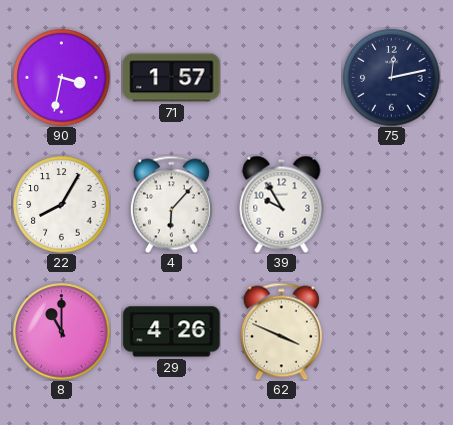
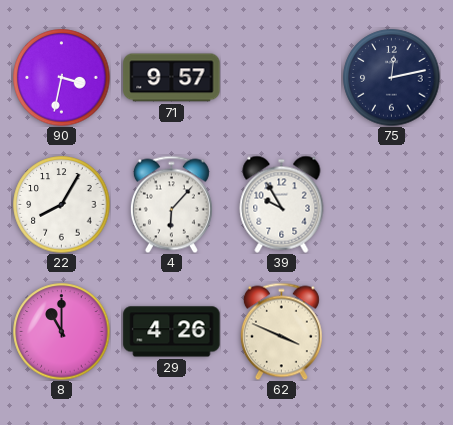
71: 1:57 -> 9:57
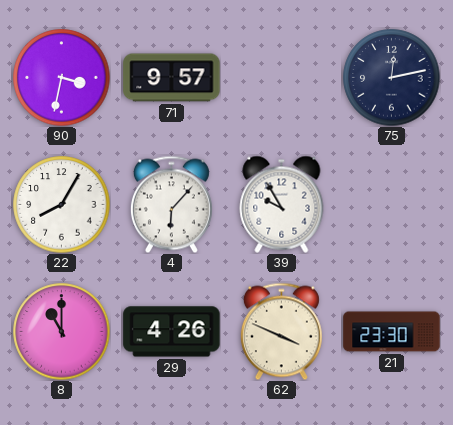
21: none -> 23:30
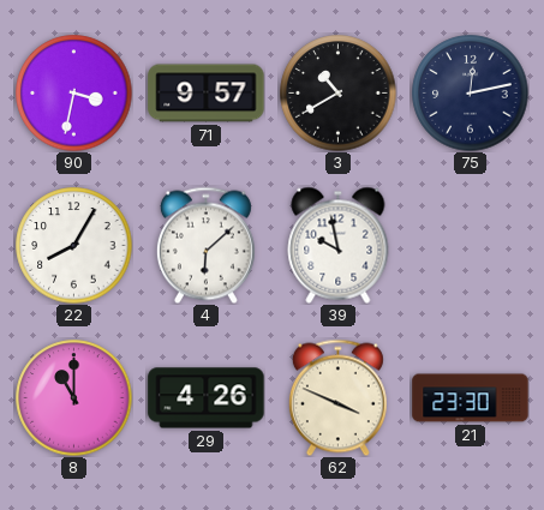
3: none -> 10:40
4: 6:07 -> 6:08
39: 9:55 -> 9:58
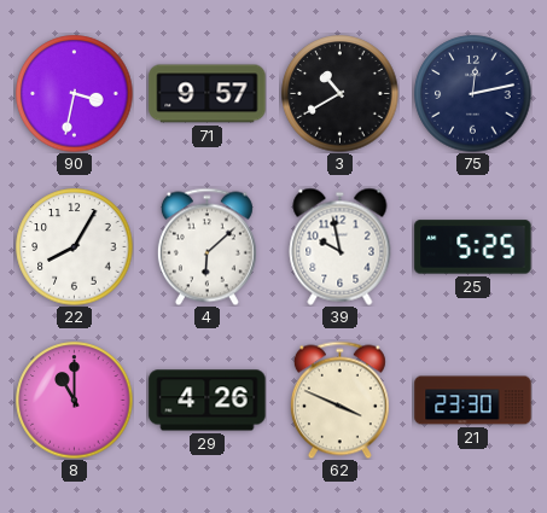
25: none -> 5:25
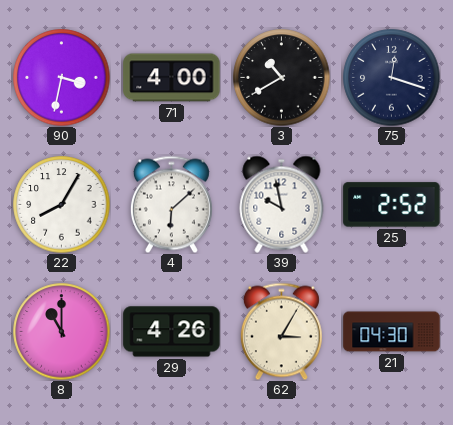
71: 9:57 -> 4:00
75: 12:13 -> 12:18
25: 5:25 -> 2:52
62: 3:49 -> 3:05
21: 23:30 -> 04:30
